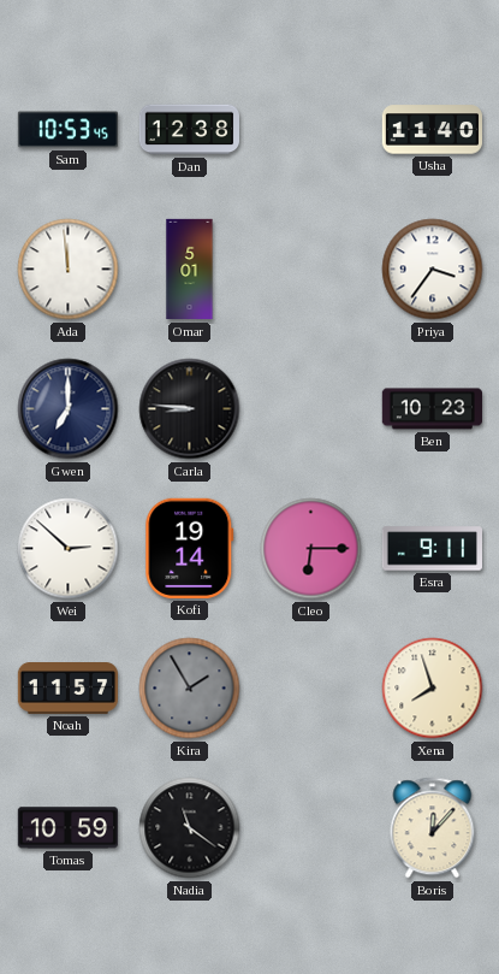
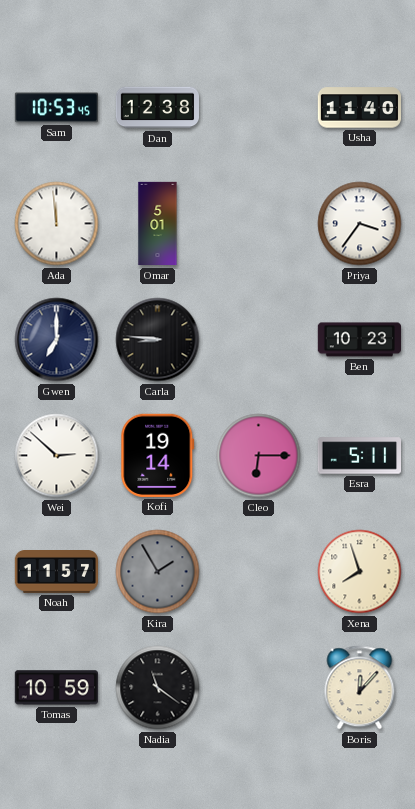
Esra: 9:11 -> 5:11
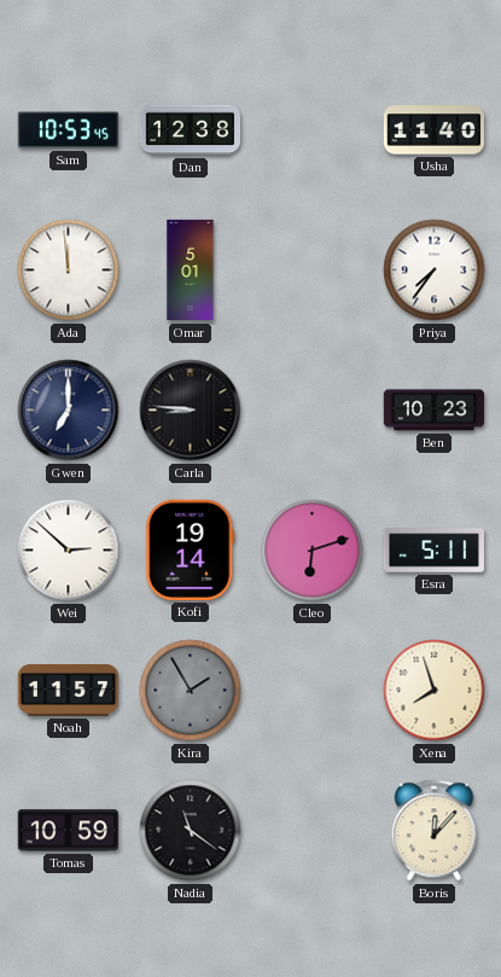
Priya: 3:36 -> 7:36
Cleo: 6:15 -> 6:12
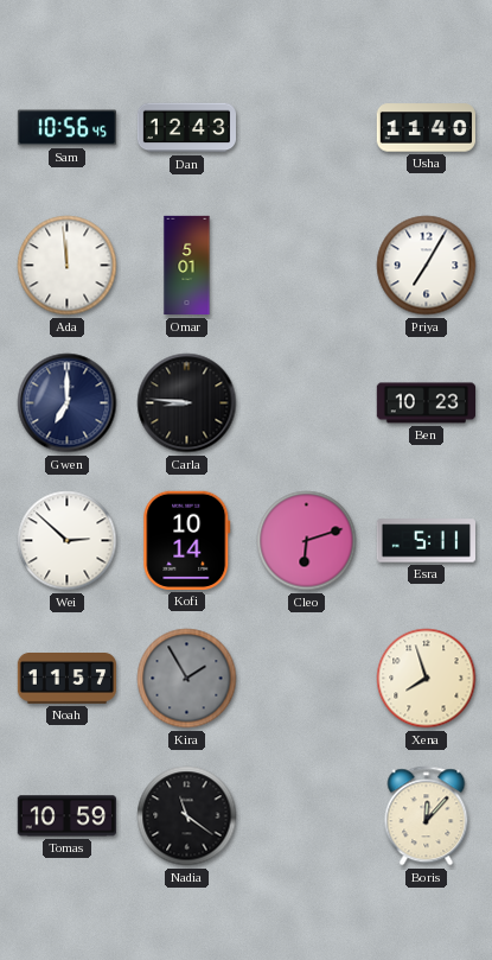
Sam: 10:53 -> 10:56
Dan: 12:38 -> 12:43
Priya: 7:36 -> 7:05
Kofi: 19:14 -> 10:14
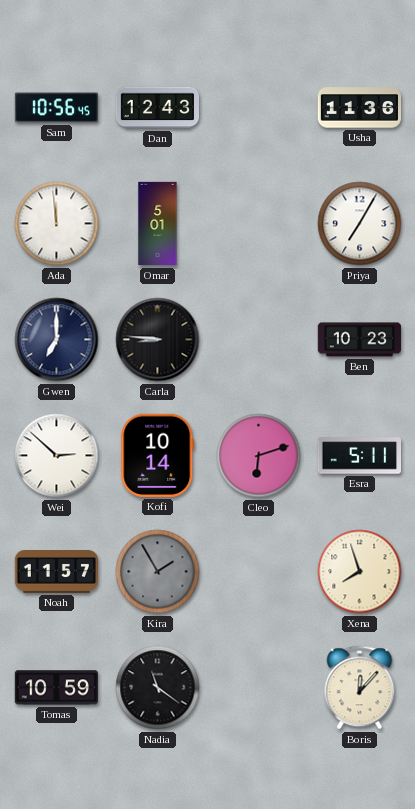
Usha: 11:40 -> 11:36
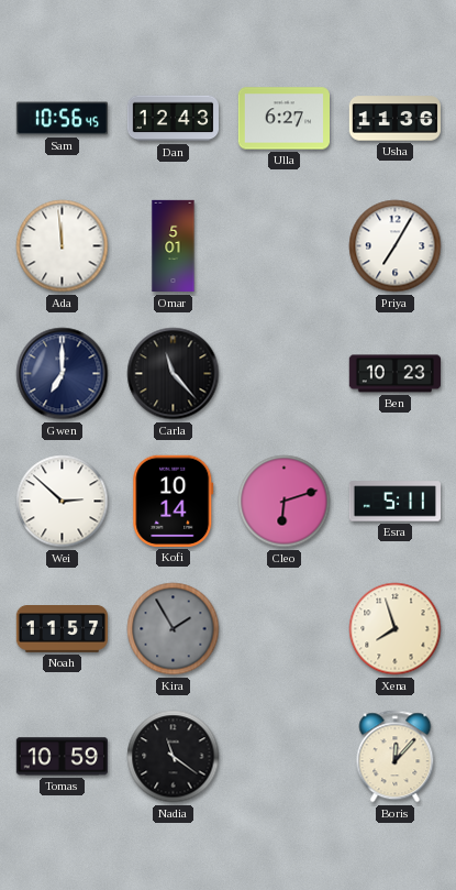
Ulla: none -> 6:27
Carla: 8:46 -> 11:23
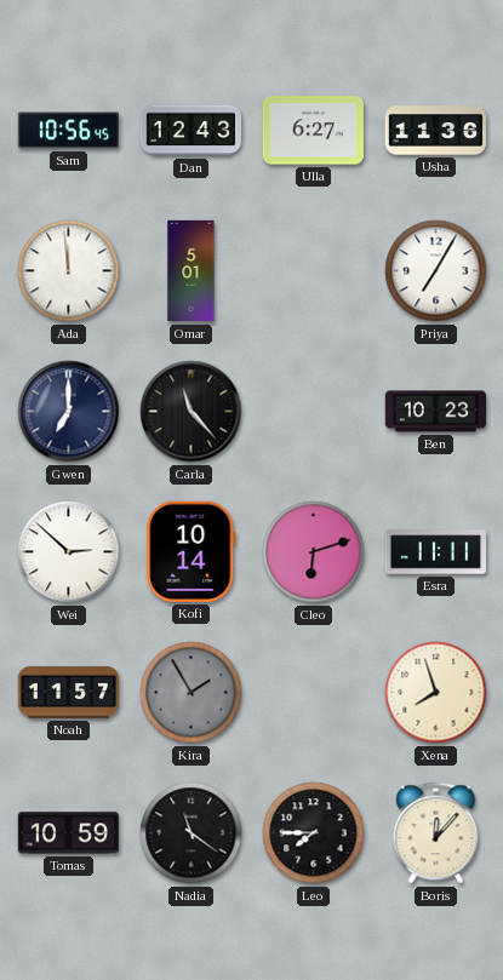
Esra: 5:11 -> 11:11
Leo: none -> 7:45
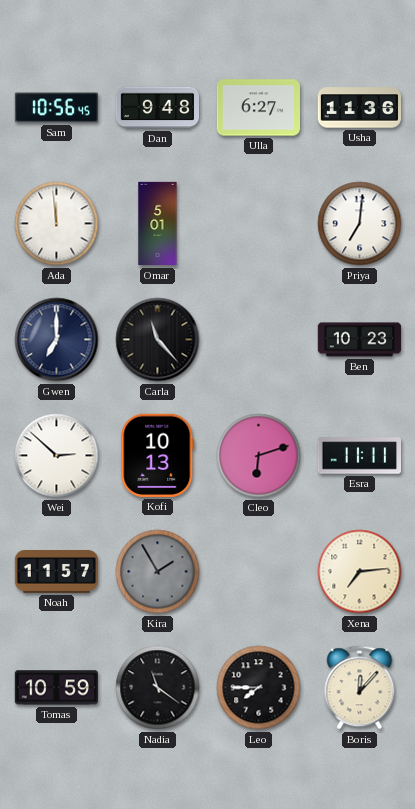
Dan: 12:43 -> 9:48
Priya: 7:05 -> 7:01
Kofi: 10:14 -> 10:13
Xena: 7:57 -> 7:14
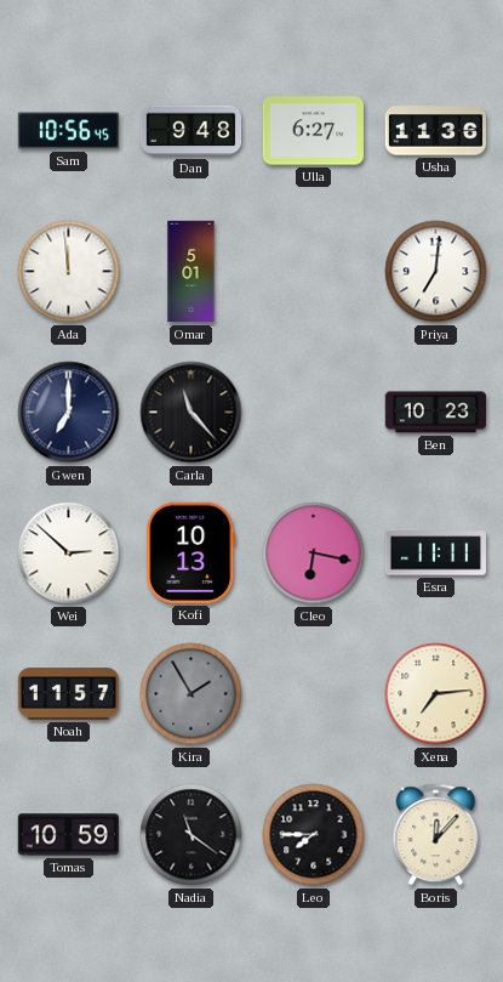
Cleo: 6:12 -> 6:17
